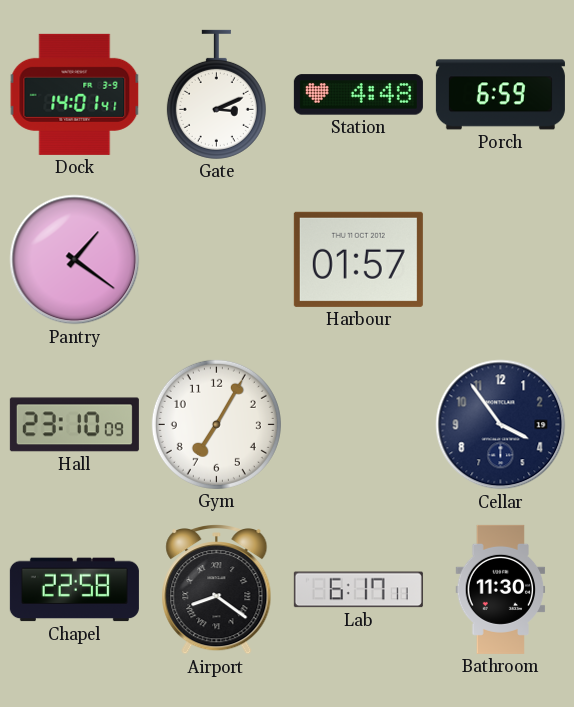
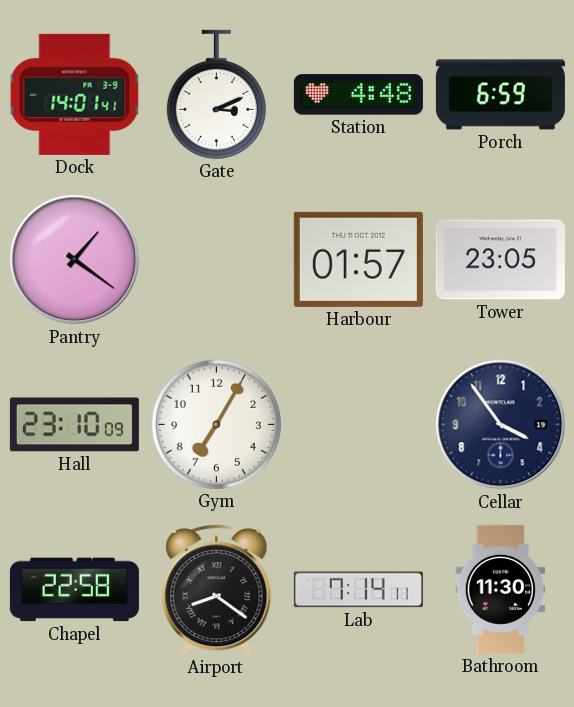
Tower: none -> 23:05
Lab: 6:17 -> 7:14
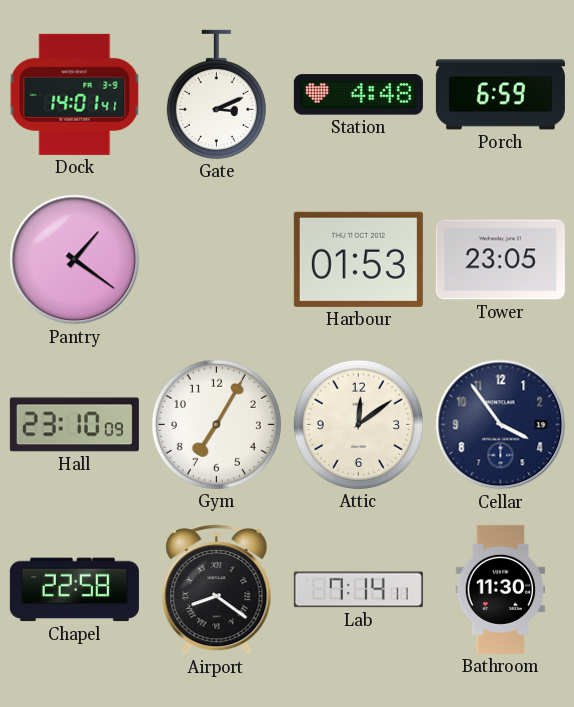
Harbour: 01:57 -> 01:53
Attic: none -> 12:09
